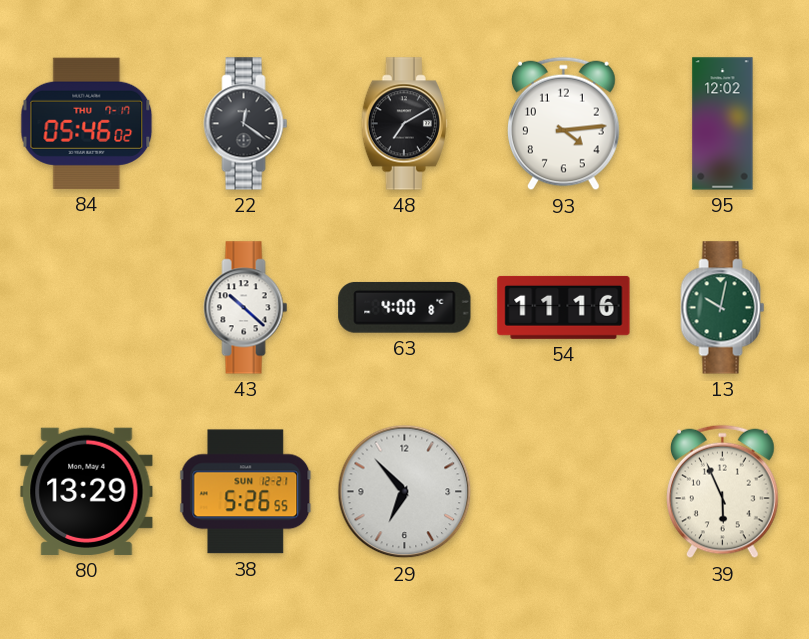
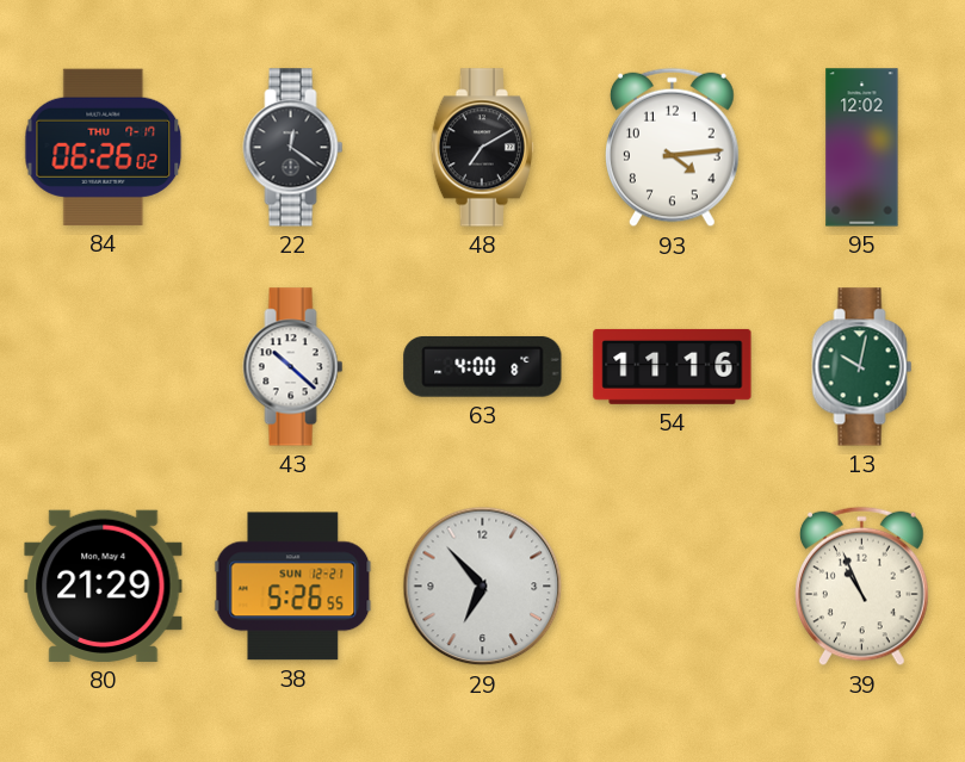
84: 05:46 -> 06:26
80: 13:29 -> 21:29
39: 5:56 -> 10:56
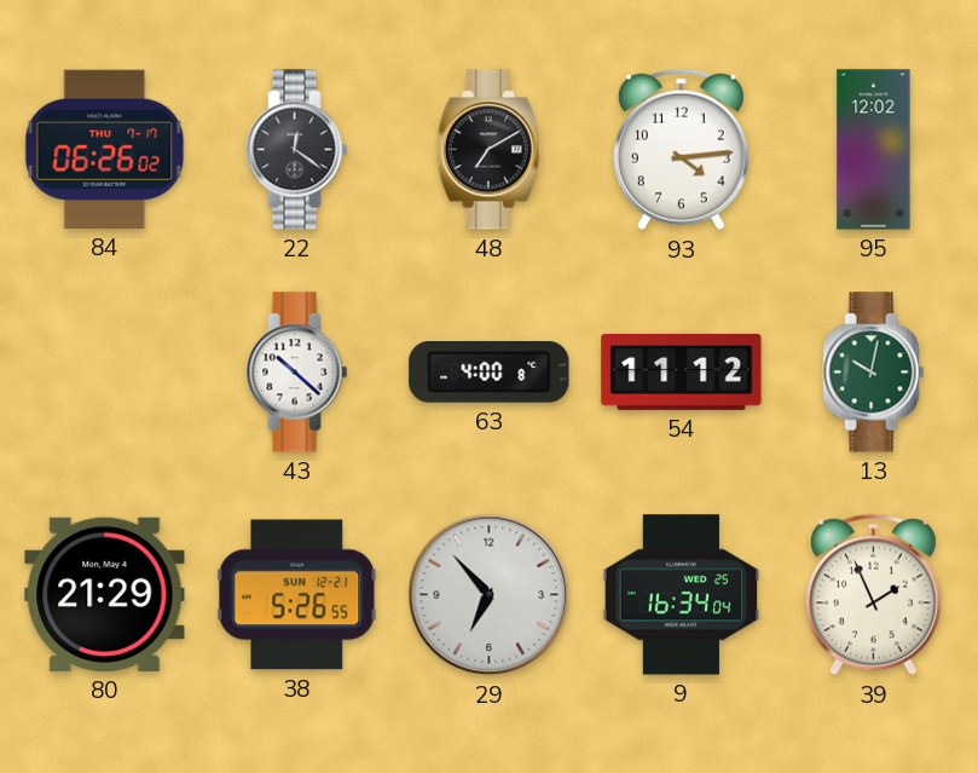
54: 11:16 -> 11:12
9: none -> 16:34
39: 10:56 -> 1:56
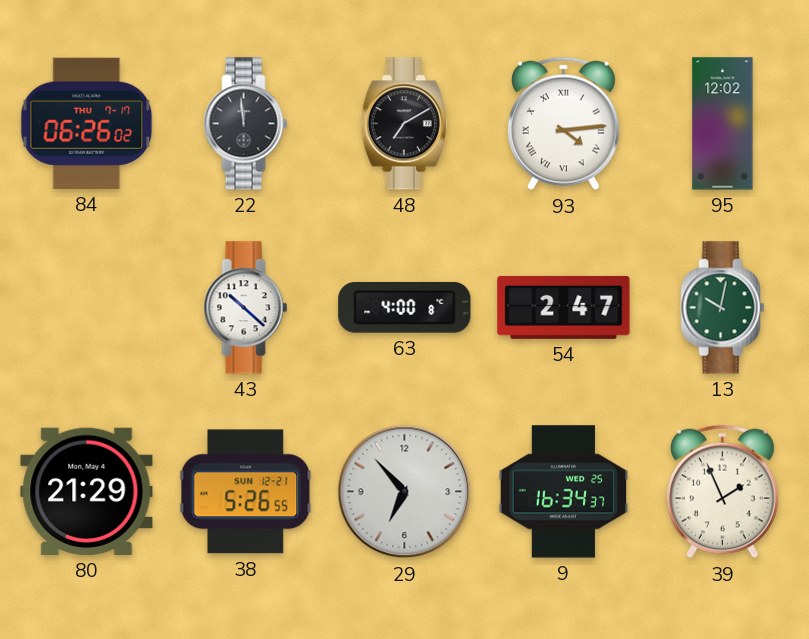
22: 12:21 -> 11:59
93 numerals: Arabic -> Roman
54: 11:12 -> 2:47
9: 16:34:04 -> 16:34:37
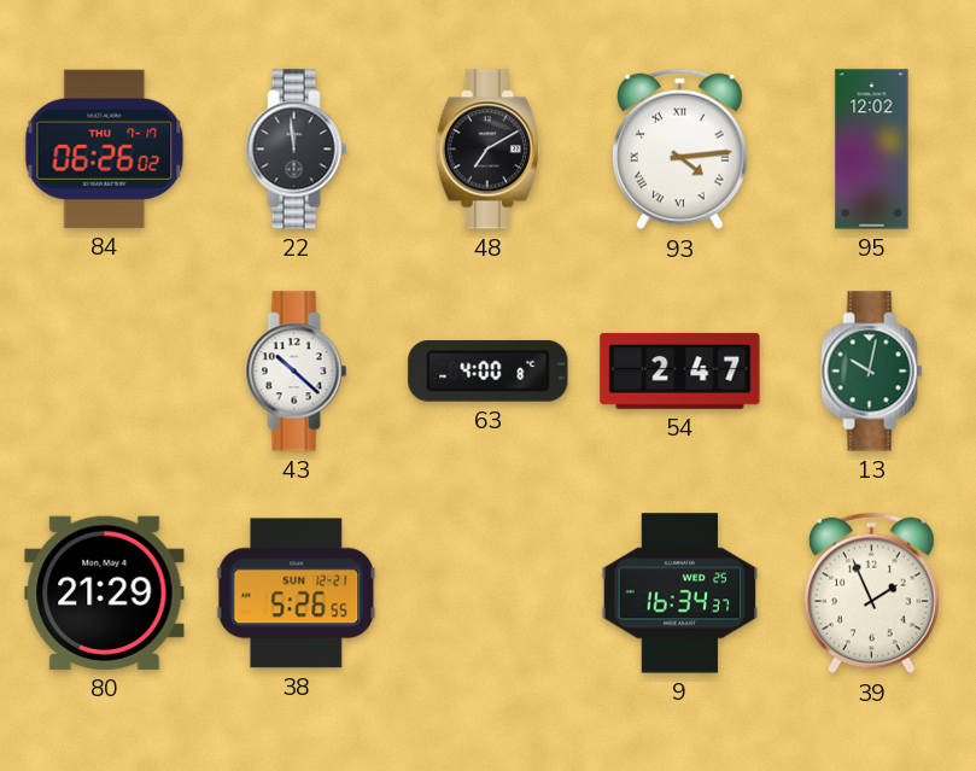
29: 6:53 -> none
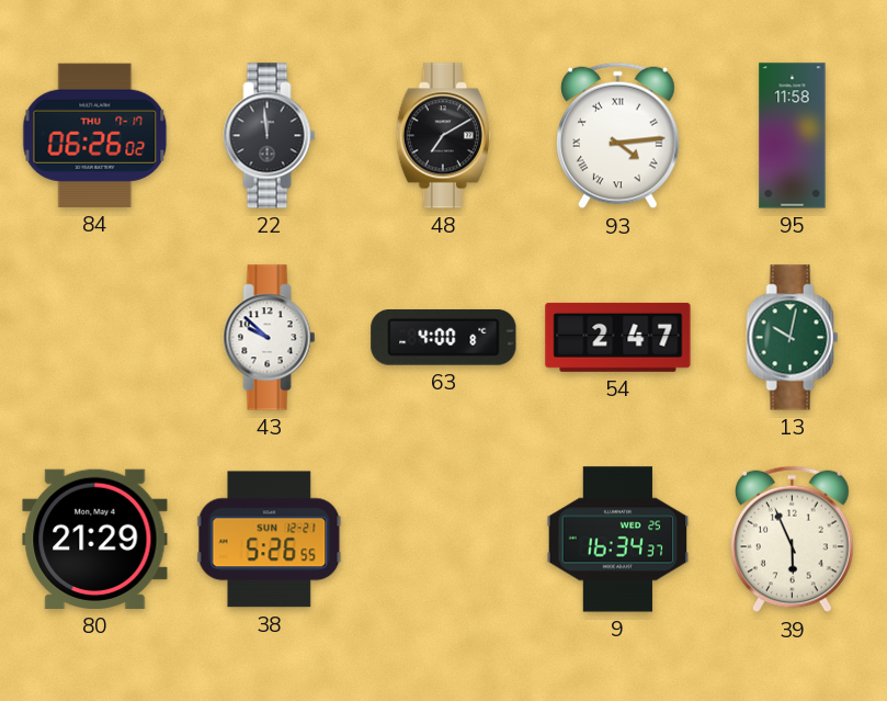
95: 12:02 -> 11:58
43: 10:22 -> 9:52
39: 1:56 -> 5:56
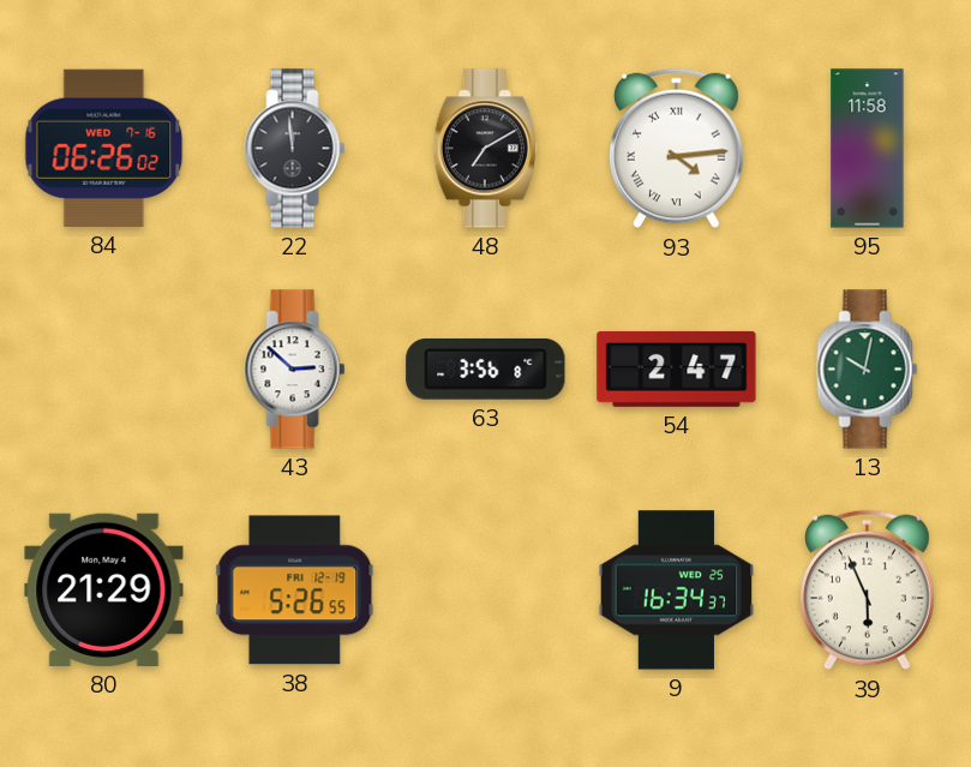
84 date: THU 7-17 -> WED 7-16
43: 9:52 -> 2:52
63: 4:00 -> 3:56
38 date: SUN 12-21 -> FRI 12-19
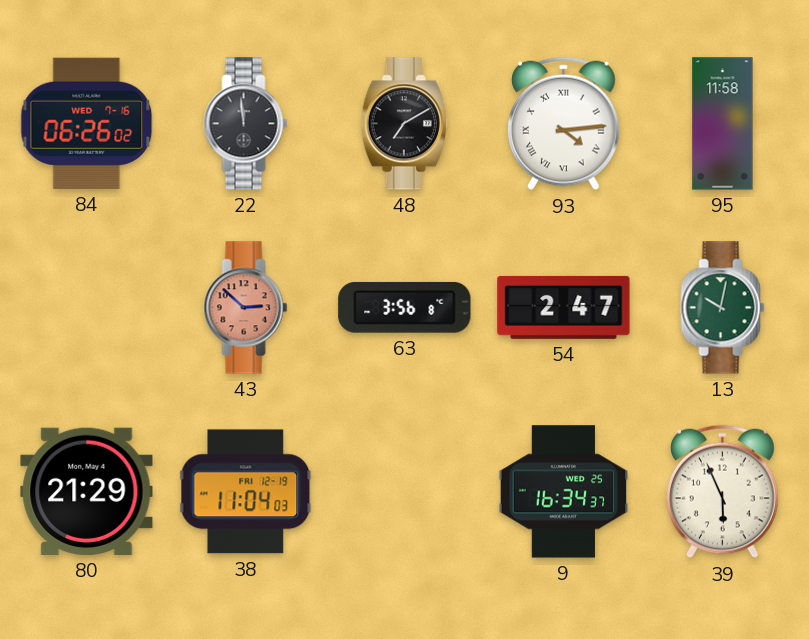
43 dial: white -> salmon
38: 5:26 -> 11:04
